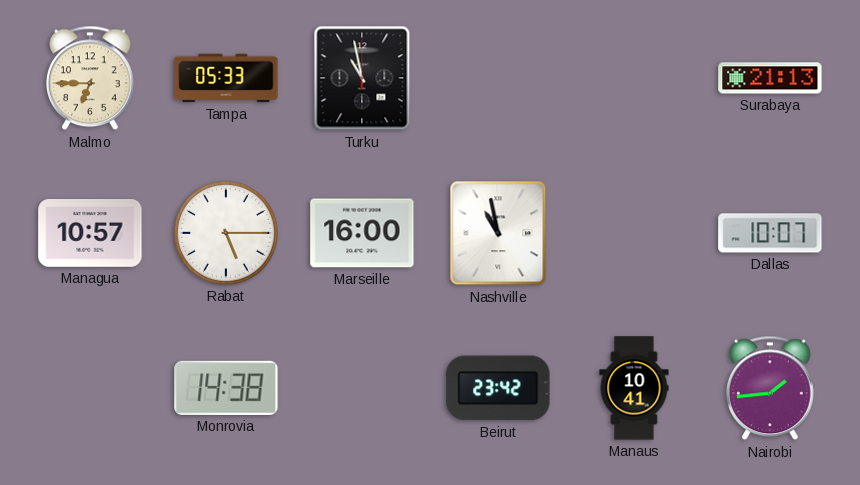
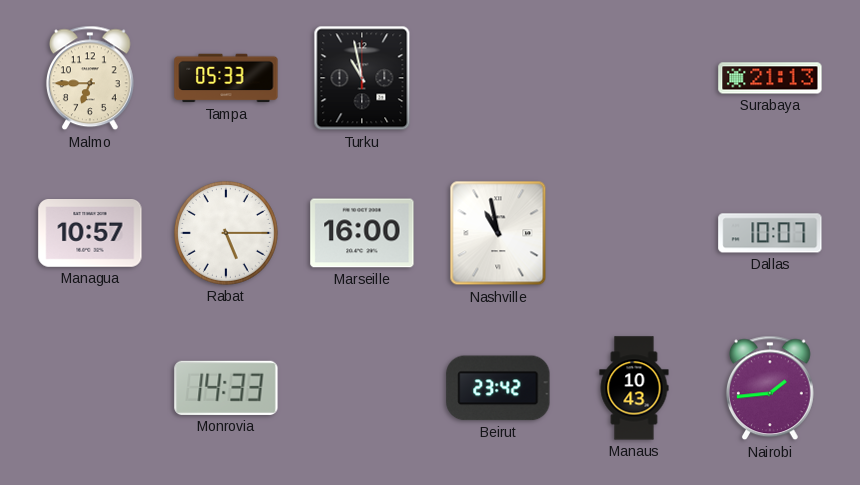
Monrovia: 14:38 -> 14:33
Manaus: 10:41 -> 10:43
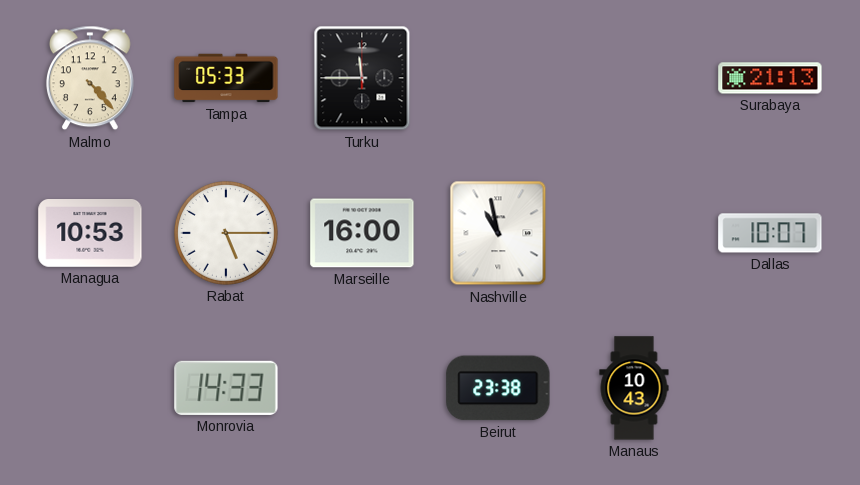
Malmo: 6:45 -> 4:23
Turku: 10:58 -> 11:45
Managua: 10:57 -> 10:53
Beirut: 23:42 -> 23:38
Nairobi: 1:44 -> none
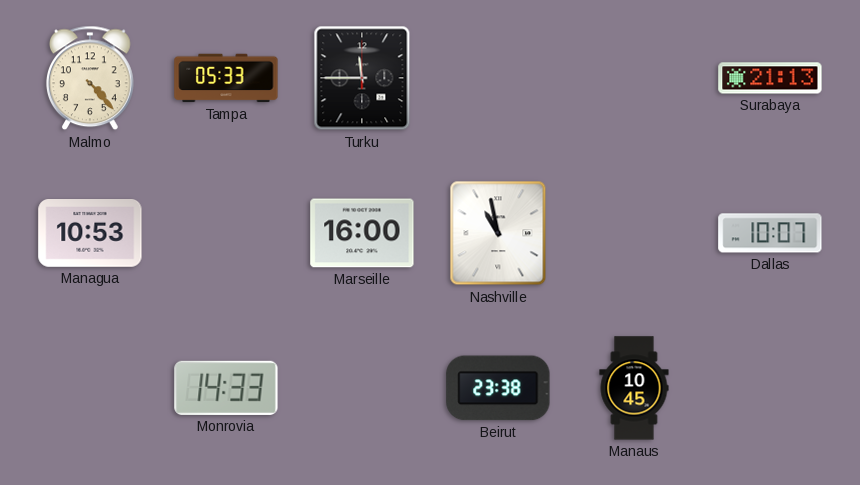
Rabat: 5:15 -> none
Manaus: 10:43 -> 10:45
